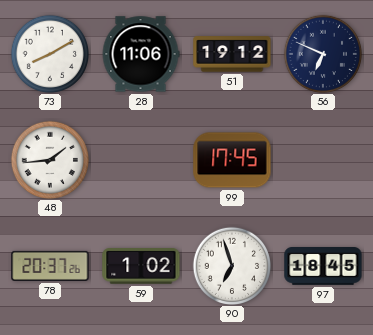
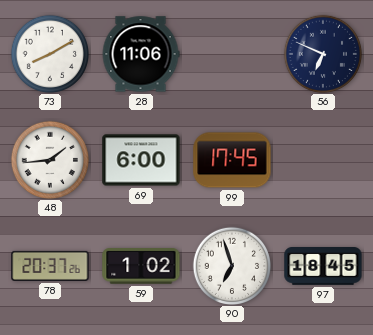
51: 19:12 -> none
69: none -> 6:00
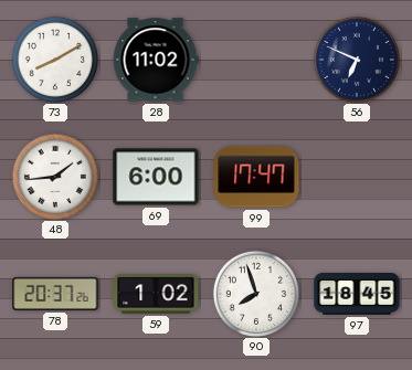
28: 11:06 -> 11:02
99: 17:45 -> 17:47
90: 6:57 -> 7:57
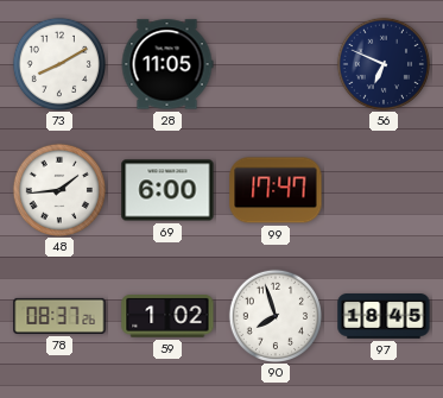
28: 11:02 -> 11:05
78: 20:37 -> 08:37
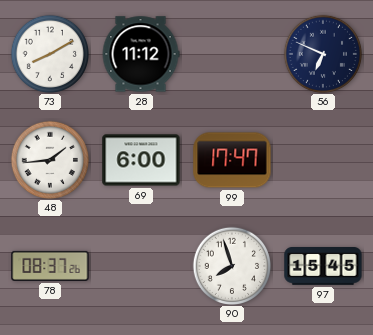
28: 11:05 -> 11:12
59: 1:02 -> none
97: 18:45 -> 15:45
